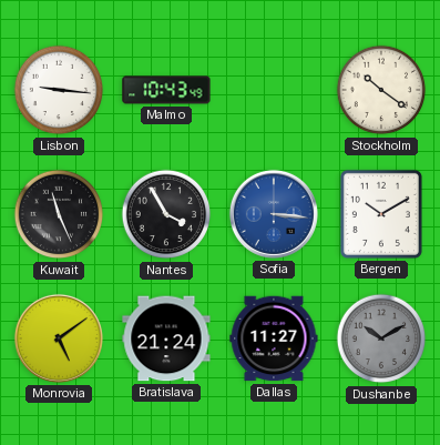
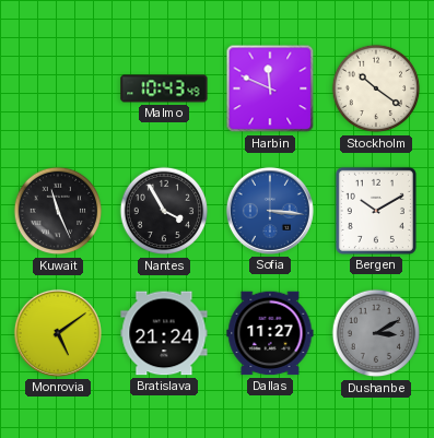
Lisbon: 9:16 -> none
Harbin: none -> 11:49
Dushanbe: 10:10 -> 3:10
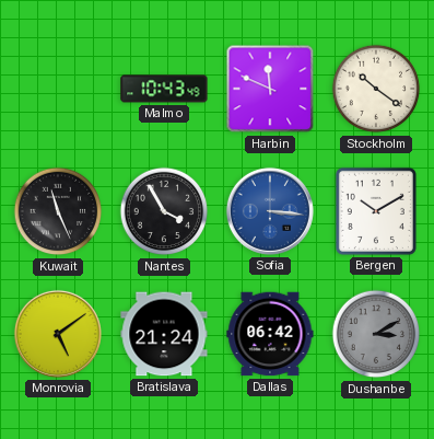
Dallas: 11:27 -> 06:42
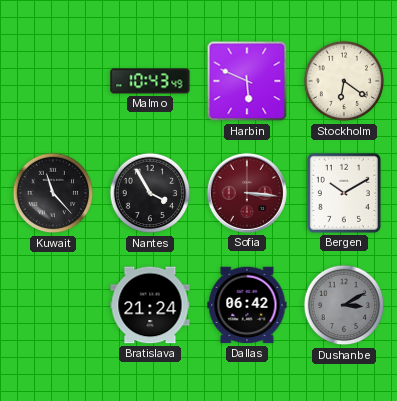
Harbin: 11:49 -> 5:49
Stockholm: 10:21 -> 6:21
Kuwait: 11:26 -> 11:23
Sofia dial: blue -> burgundy
Monrovia: 5:09 -> none
